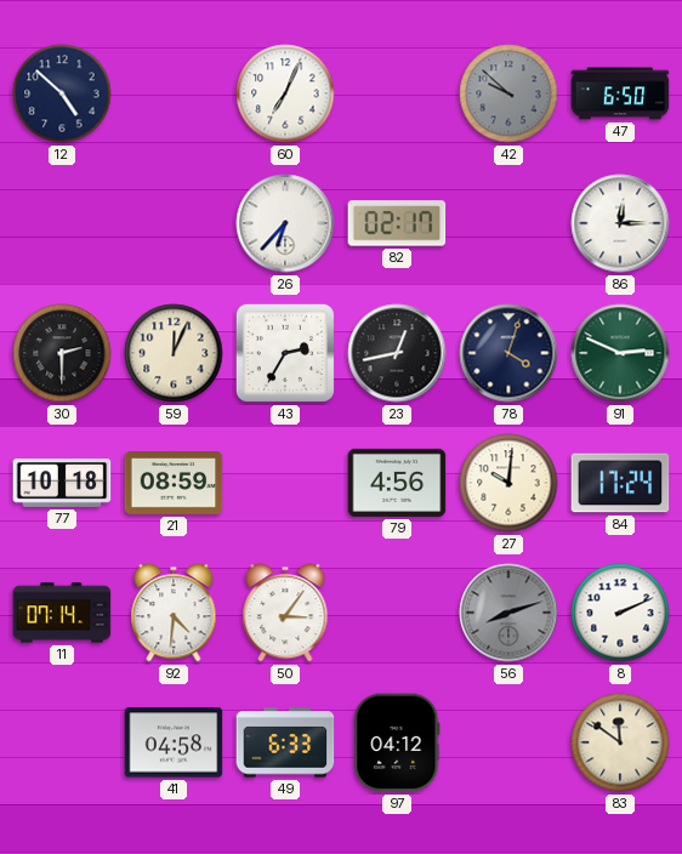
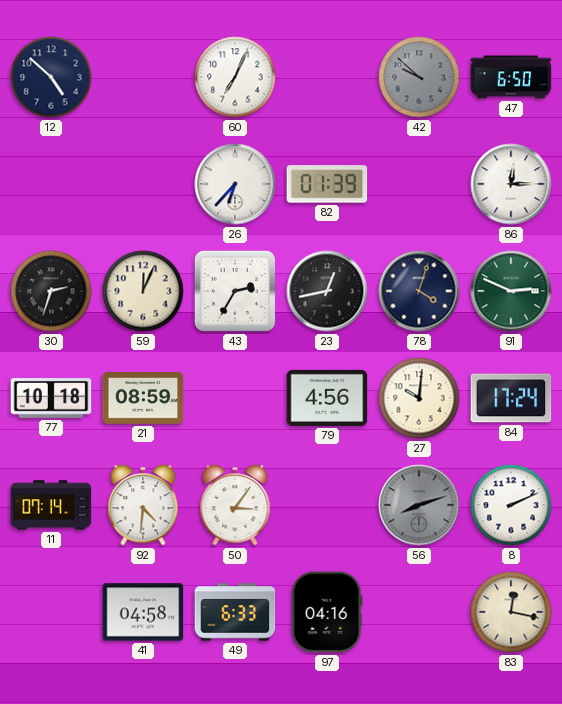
82: 02:17 -> 01:39
30: 2:30 -> 2:33
97: 04:12 -> 04:16
83: 11:51 -> 12:17
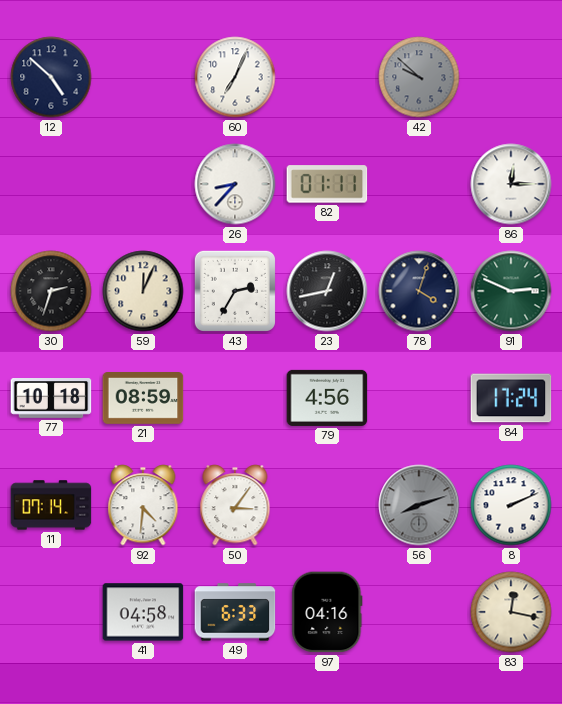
47: 6:50 -> none
26: 6:37 -> 8:37
82: 01:39 -> 01:11
27: 10:01 -> none
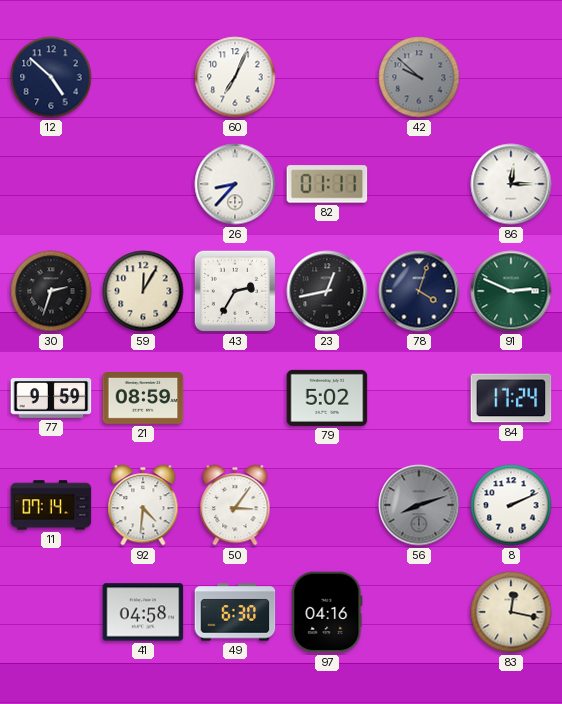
59: 12:04 -> 12:05
77: 10:18 -> 9:59
79: 4:56 -> 5:02
49: 6:33 -> 6:30
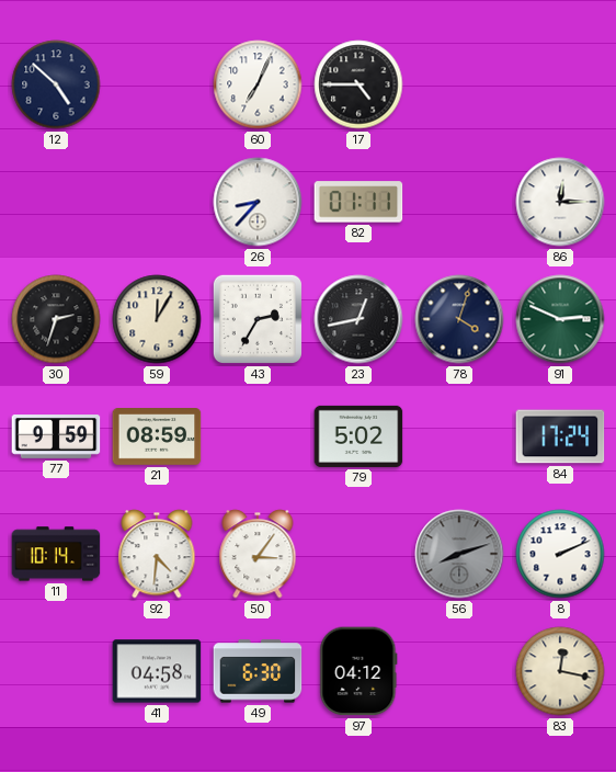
17: none -> 4:45
42: 9:52 -> none
11: 07:14 -> 10:14
97: 04:16 -> 04:12
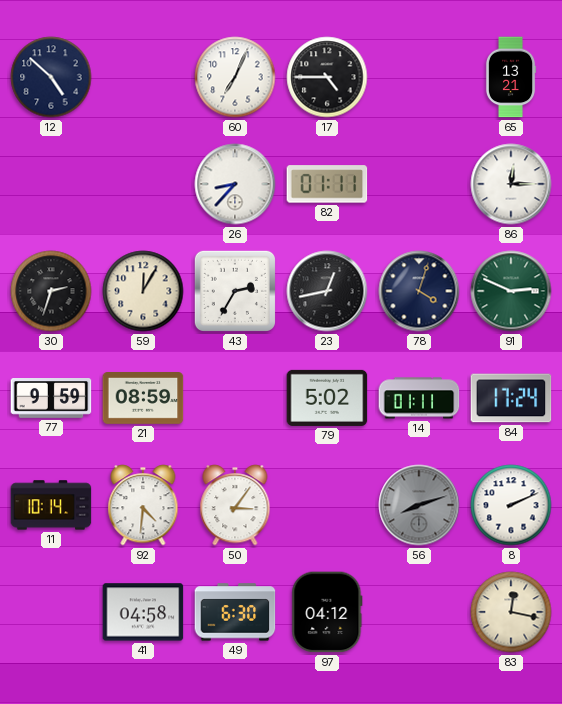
65: none -> 13:21
14: none -> 01:11
